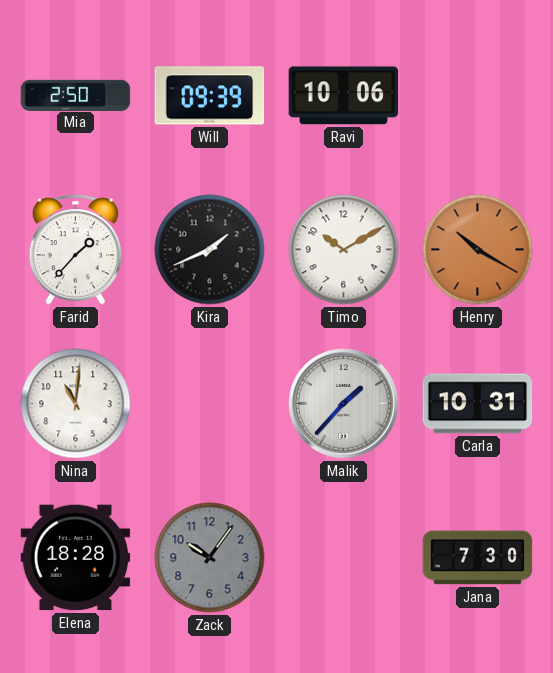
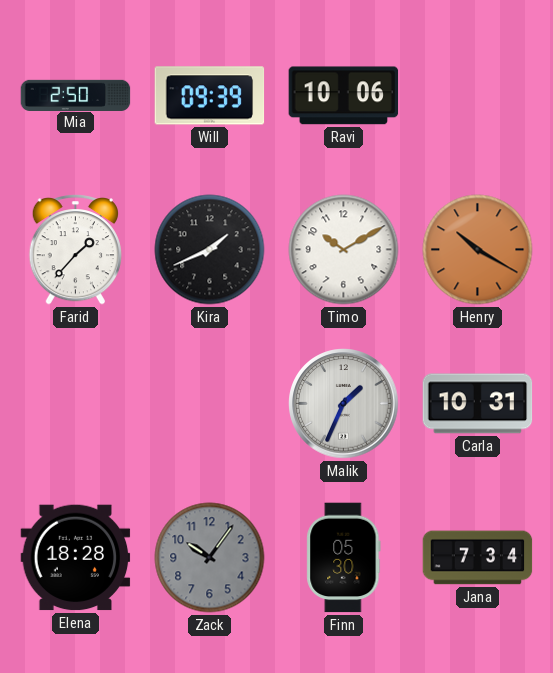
Nina: 11:01 -> none
Malik: 1:37 -> 1:34
Finn: none -> 05:30
Jana: 7:30 -> 7:34
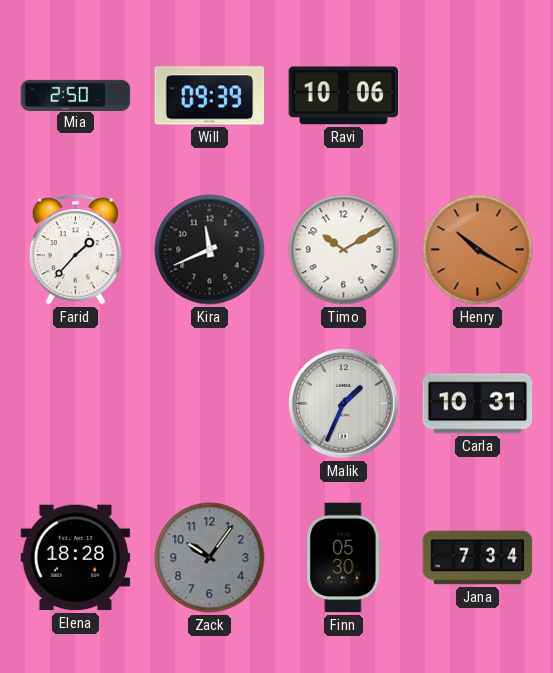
Kira: 1:41 -> 11:41
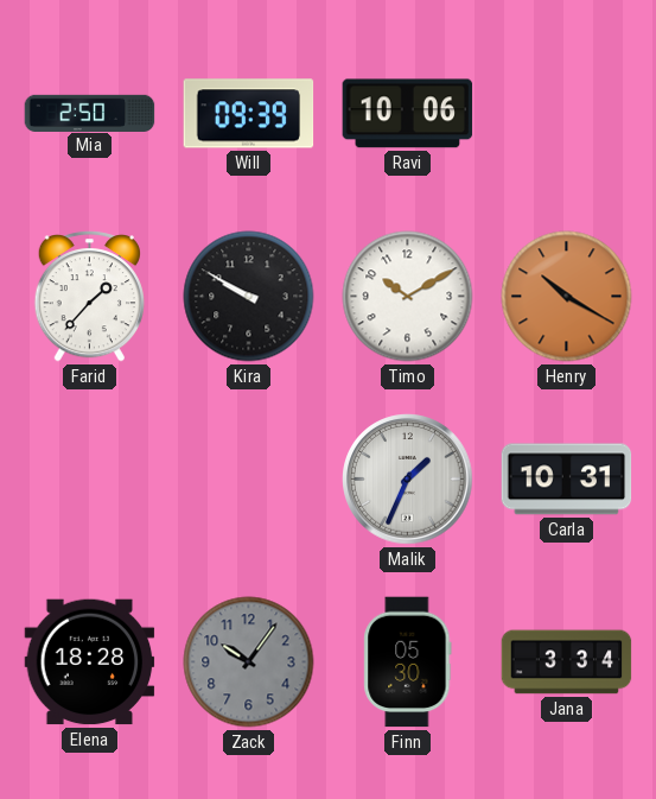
Kira: 11:41 -> 9:50
Jana: 7:34 -> 3:34
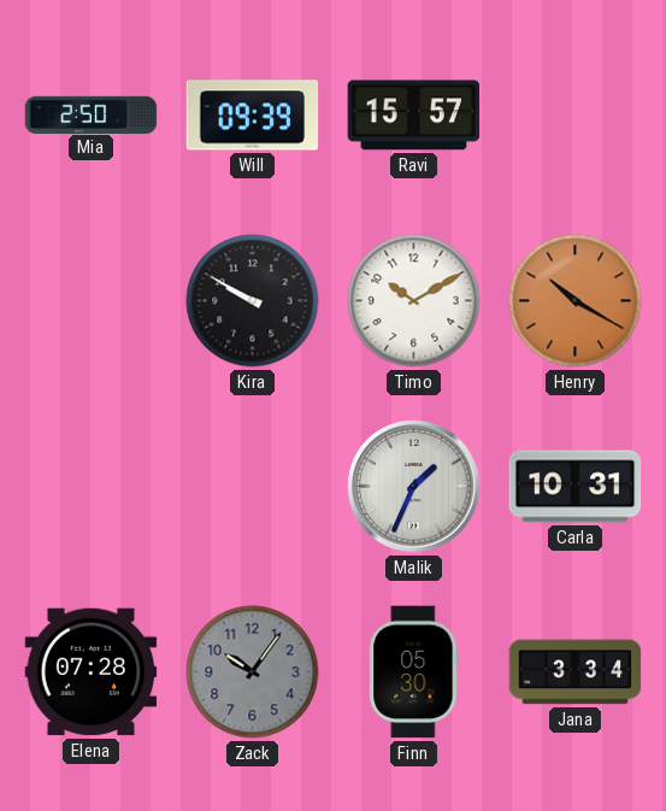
Ravi: 10:06 -> 15:57
Farid: 1:37 -> none
Elena: 18:28 -> 07:28
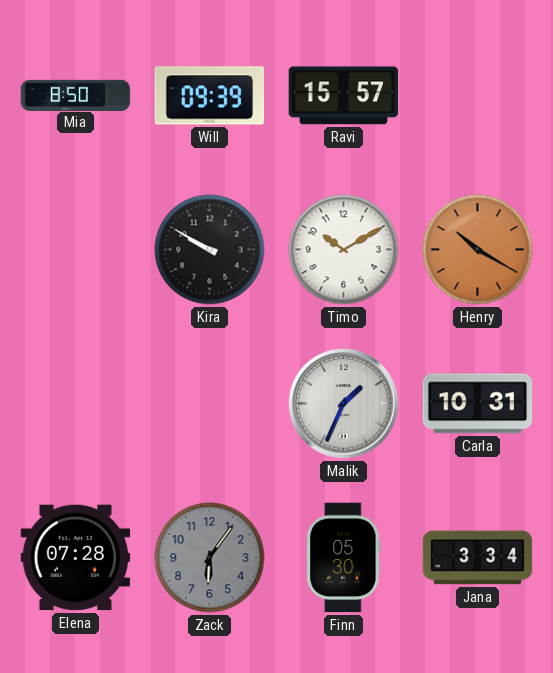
Mia: 2:50 -> 8:50
Zack: 10:06 -> 6:06
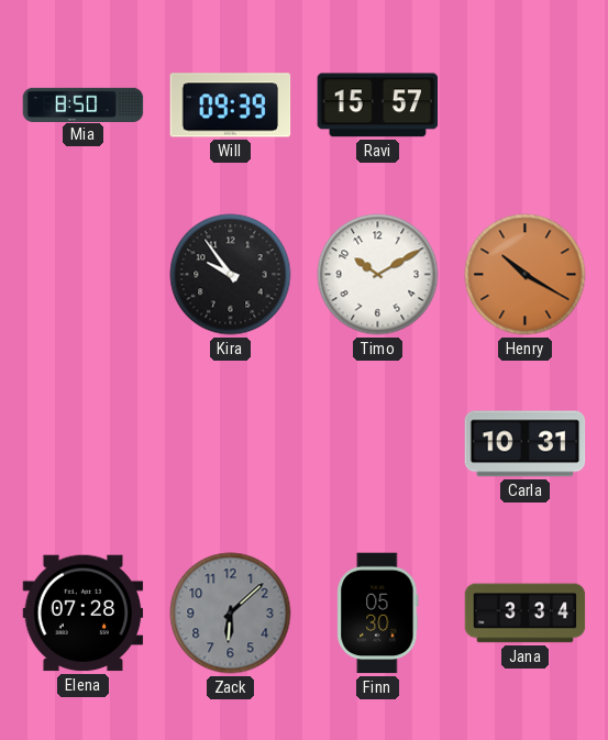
Kira: 9:50 -> 9:54
Malik: 1:34 -> none
Zack: 6:06 -> 6:08
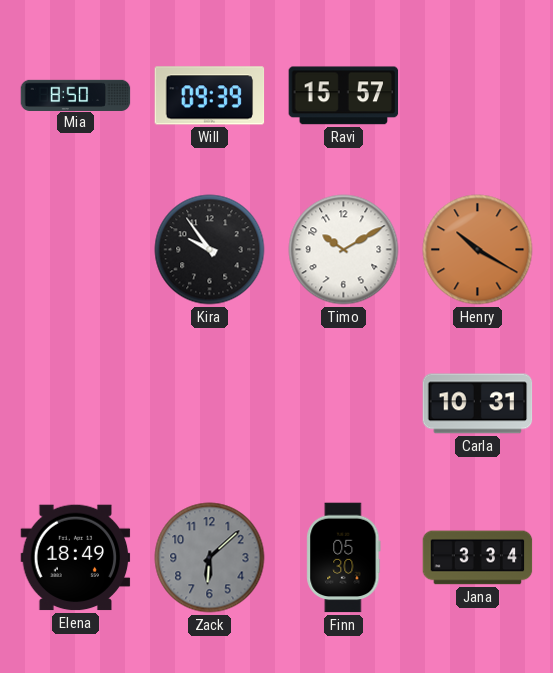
Elena: 07:28 -> 18:49
